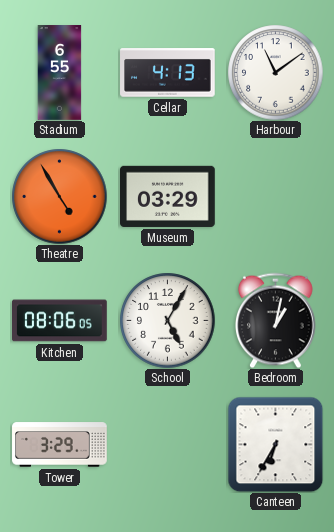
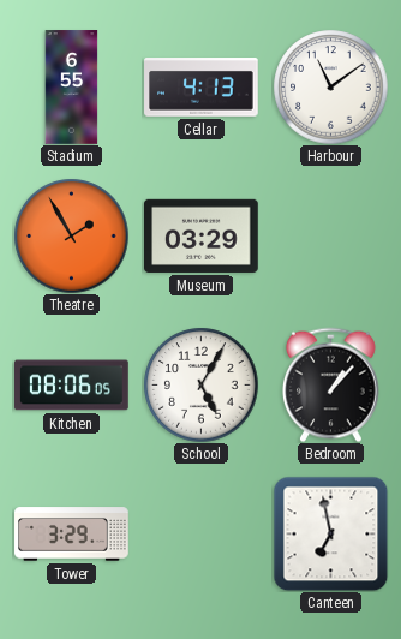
Theatre: 4:55 -> 1:55
Bedroom: 1:02 -> 1:07
Canteen: 6:35 -> 6:58
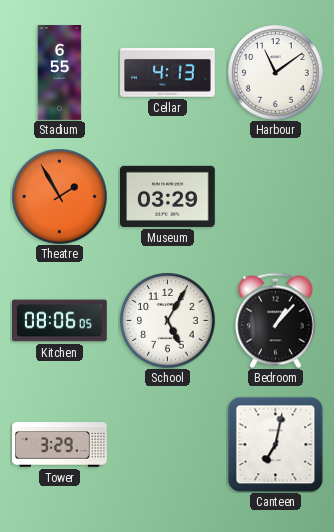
Canteen: 6:58 -> 7:02
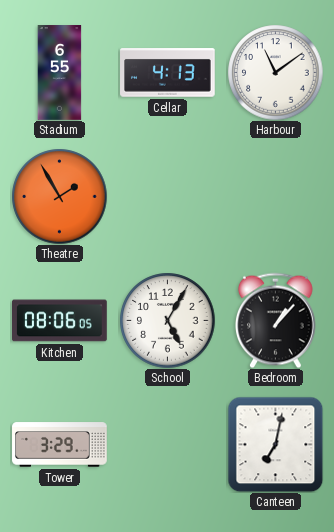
Museum: 03:29 -> none
